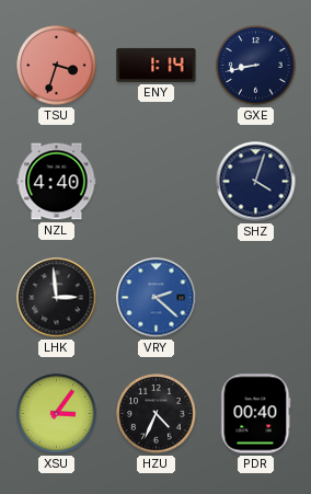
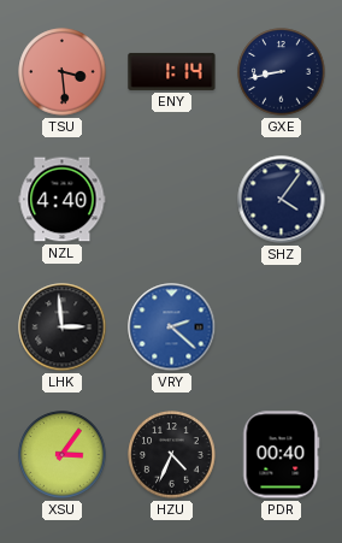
TSU: 3:33 -> 3:29
SHZ: 4:03 -> 4:06
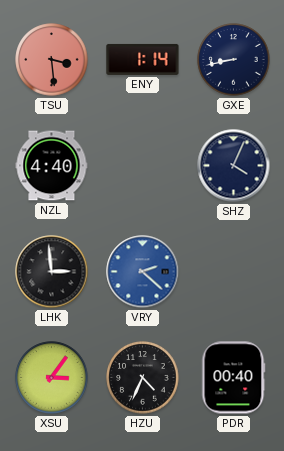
SHZ: 4:06 -> 4:04
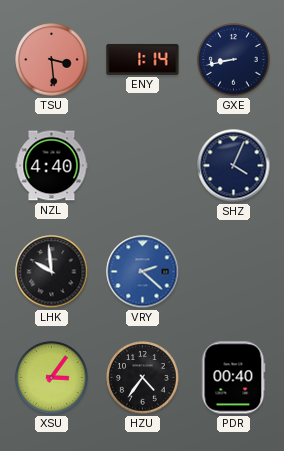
LHK: 2:59 -> 9:59
HZU: 4:34 -> 4:36
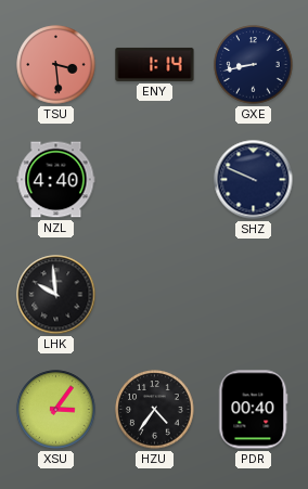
SHZ: 4:04 -> 9:49
VRY: 2:22 -> none
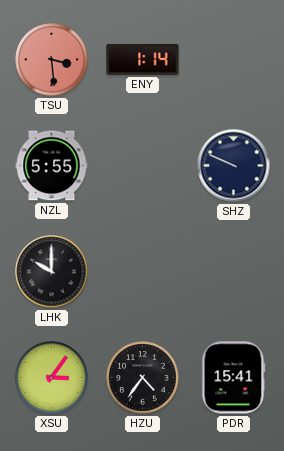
GXE: 8:43 -> none
NZL: 4:40 -> 5:55
LHK: 9:59 -> 10:00
PDR: 00:40 -> 15:41
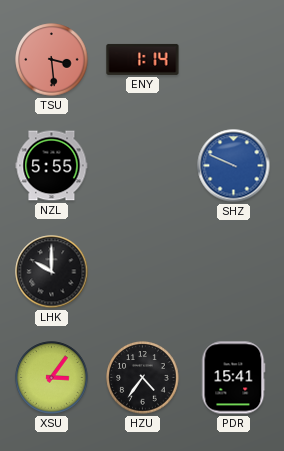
SHZ dial: navy -> blue
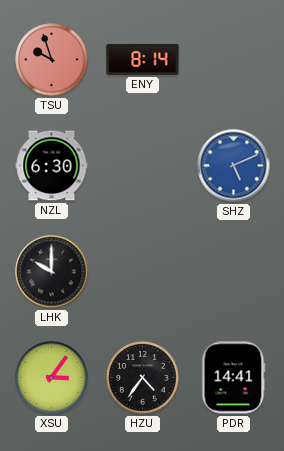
TSU: 3:29 -> 9:57
ENY: 1:14 -> 8:14
NZL: 5:55 -> 6:30
SHZ: 9:49 -> 5:11
PDR: 15:41 -> 14:41
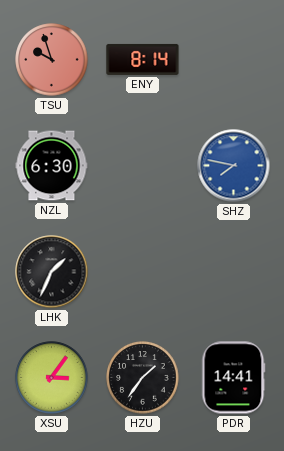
SHZ: 5:11 -> 7:47
LHK: 10:00 -> 1:34
HZU: 4:36 -> 1:36
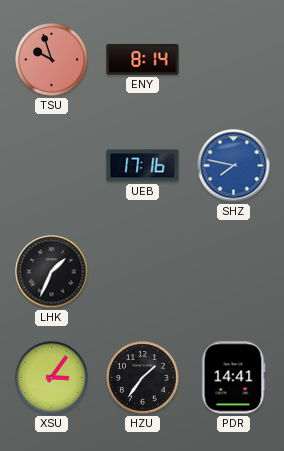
NZL: 6:30 -> none
UEB: none -> 17:16
